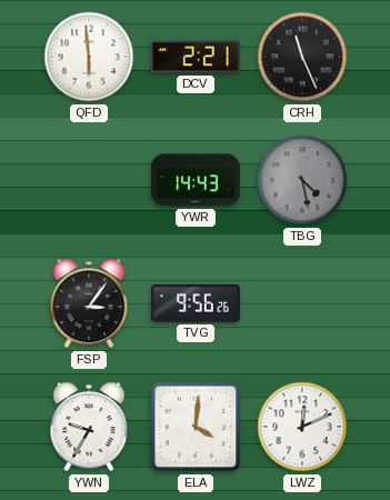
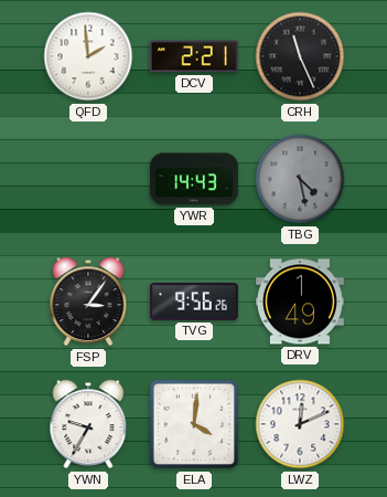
QFD: 5:59 -> 1:59
DRV: none -> 1:49
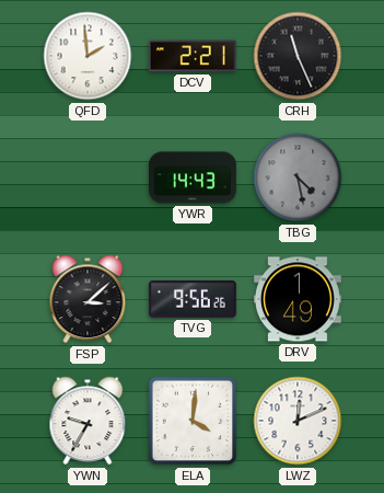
FSP: 3:06 -> 3:08
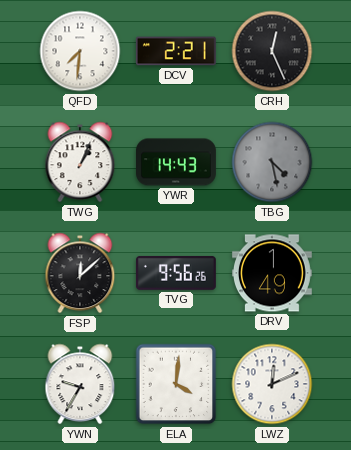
QFD: 1:59 -> 7:31
CRH: 11:26 -> 12:26
TWG: none -> 1:04
FSP: 3:08 -> 12:08
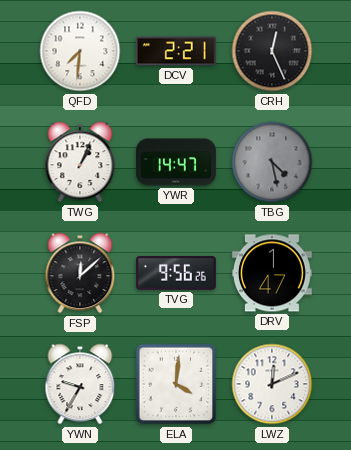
YWR: 14:43 -> 14:47
DRV: 1:49 -> 1:47
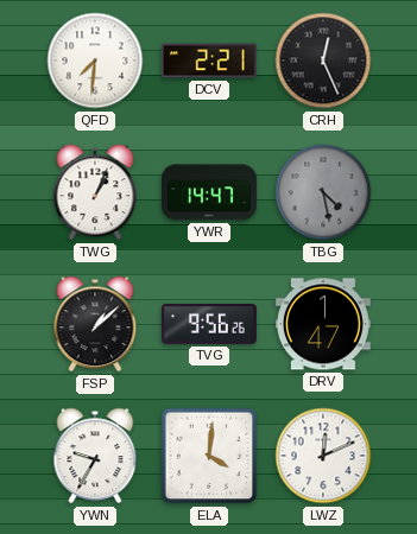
FSP: 12:08 -> 1:08
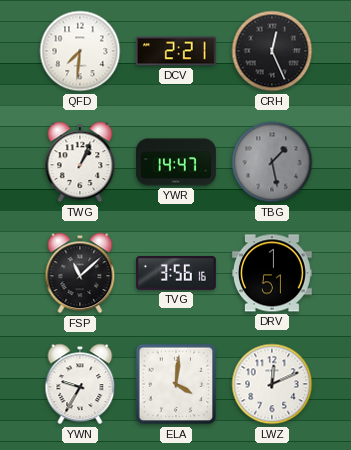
TBG: 4:28 -> 1:28
FSP: 1:08 -> 11:08
TVG: 9:56 -> 3:56
DRV: 1:47 -> 1:51
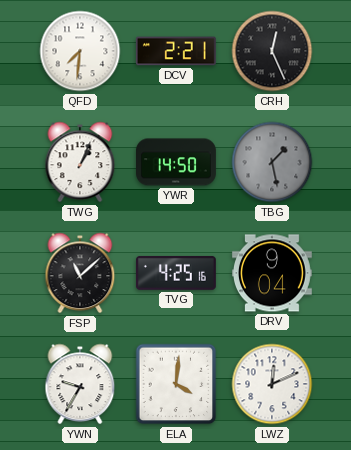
YWR: 14:47 -> 14:50
TVG: 3:56 -> 4:25
DRV: 1:51 -> 9:04
